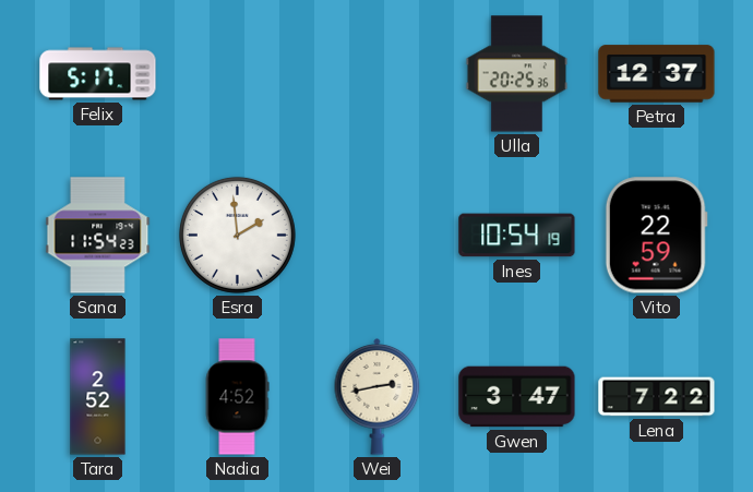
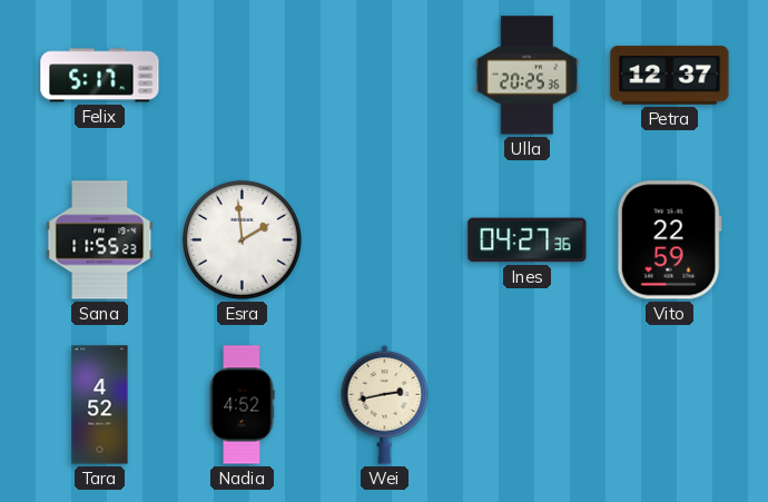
Sana: 11:54 -> 11:55
Ines: 10:54 -> 04:27
Tara: 2:52 -> 4:52
Gwen: 3:47 -> none
Lena: 7:22 -> none
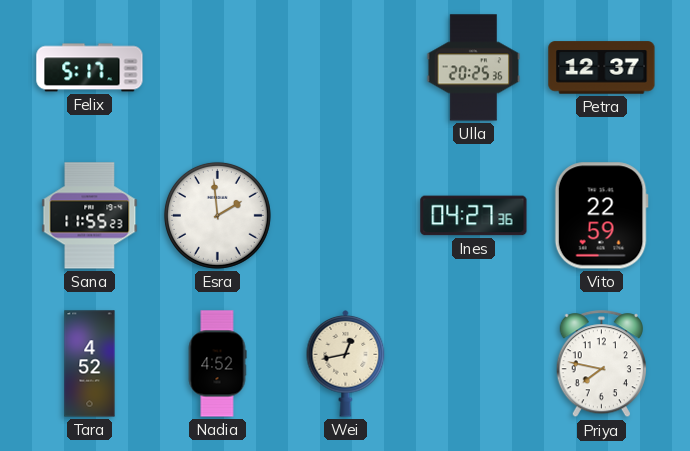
Wei: 2:43 -> 12:43
Priya: none -> 7:47
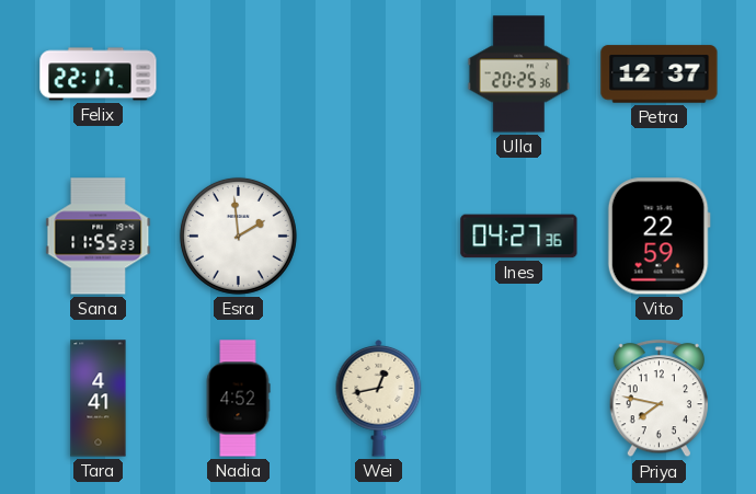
Felix: 5:17 -> 22:17
Tara: 4:52 -> 4:41
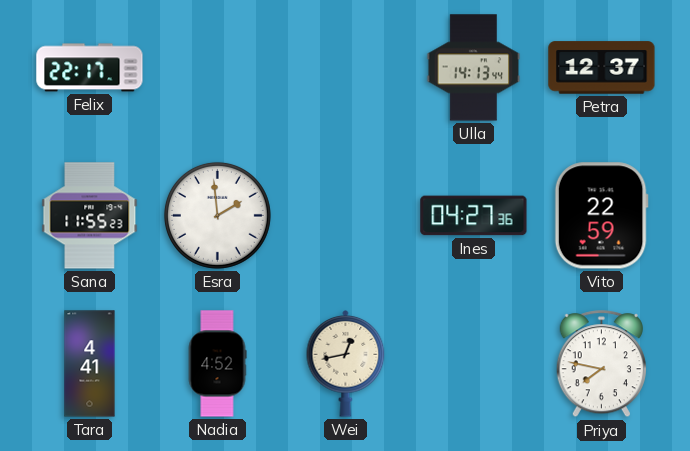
Ulla: 20:25 -> 14:13
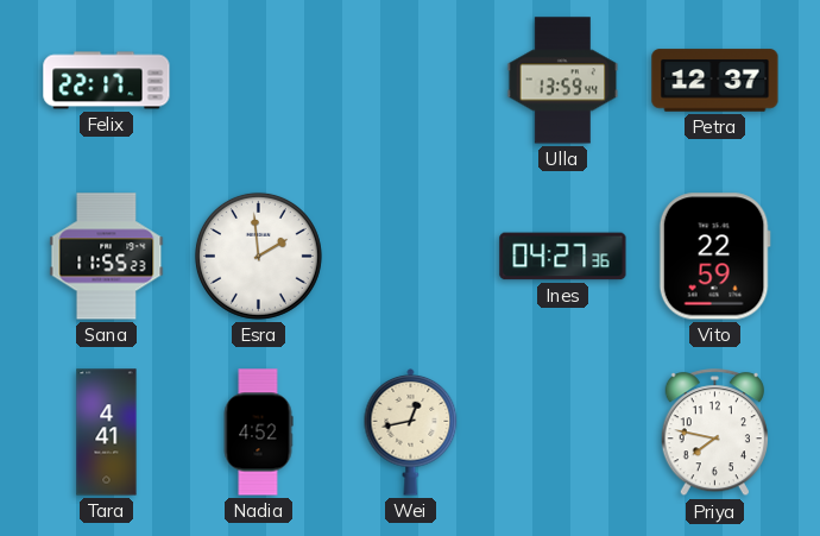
Ulla: 14:13 -> 13:59
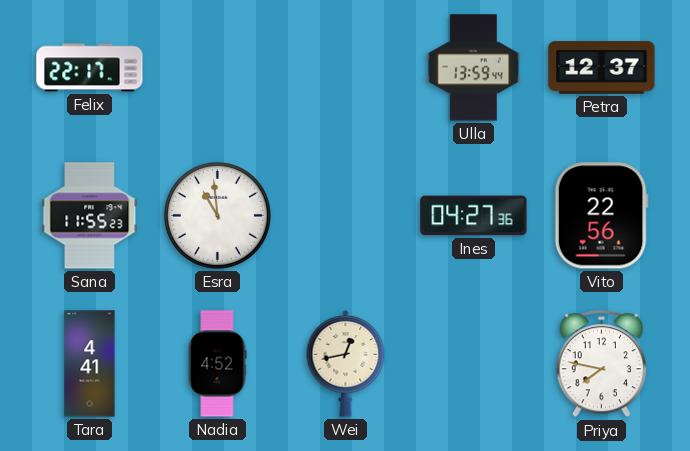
Esra: 1:59 -> 10:59
Vito: 22:59 -> 22:56
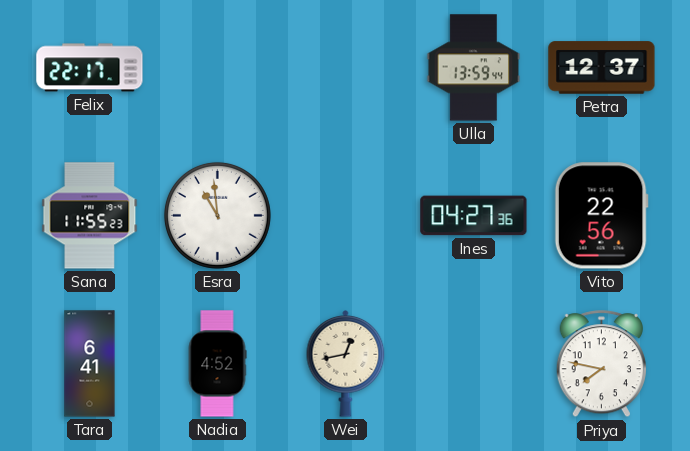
Tara: 4:41 -> 6:41
